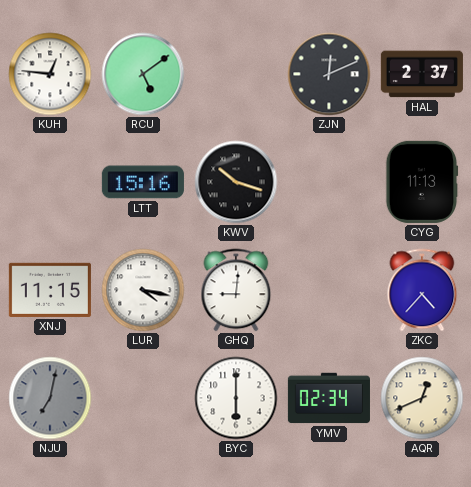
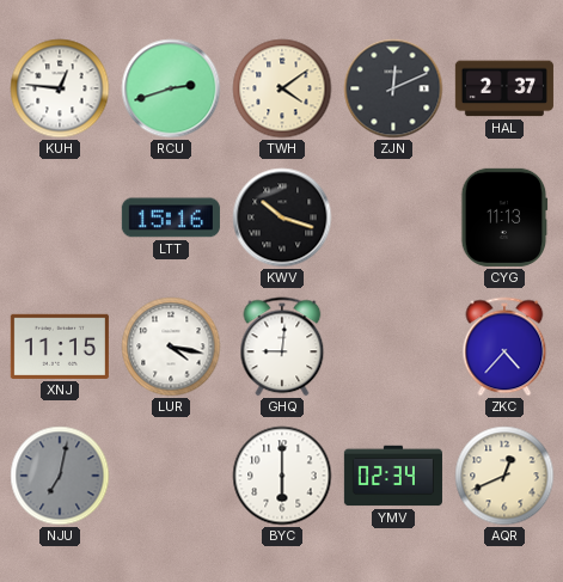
RCU: 5:09 -> 2:42
TWH: none -> 4:09
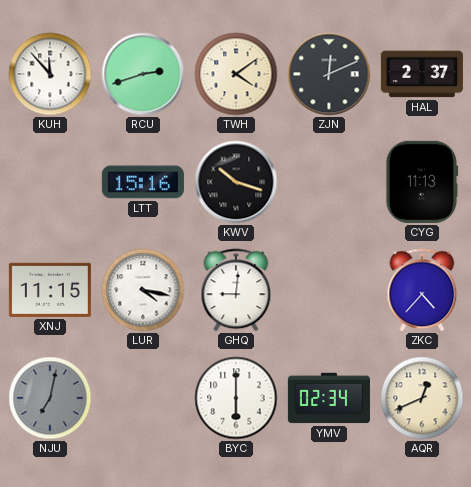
KUH: 12:46 -> 11:53
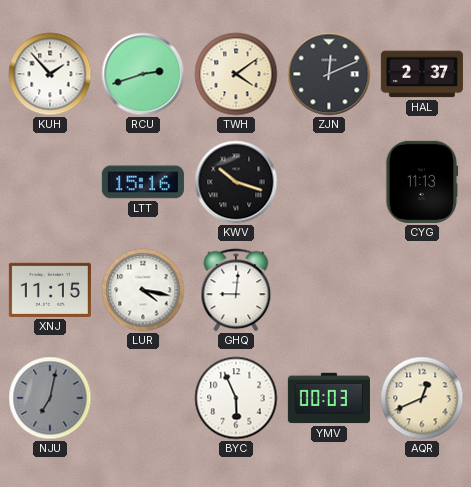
KUH: 11:53 -> 1:53
ZKC: 4:37 -> none
BYC: 6:00 -> 5:56
YMV: 02:34 -> 00:03
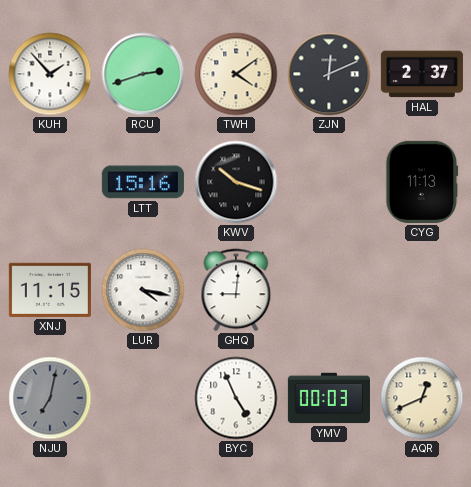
BYC: 5:56 -> 4:56
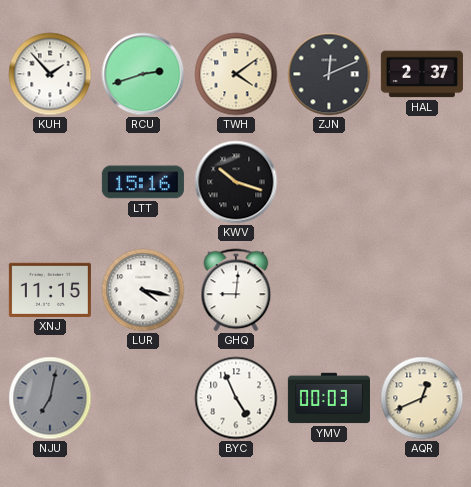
CYG: 11:13 -> none
